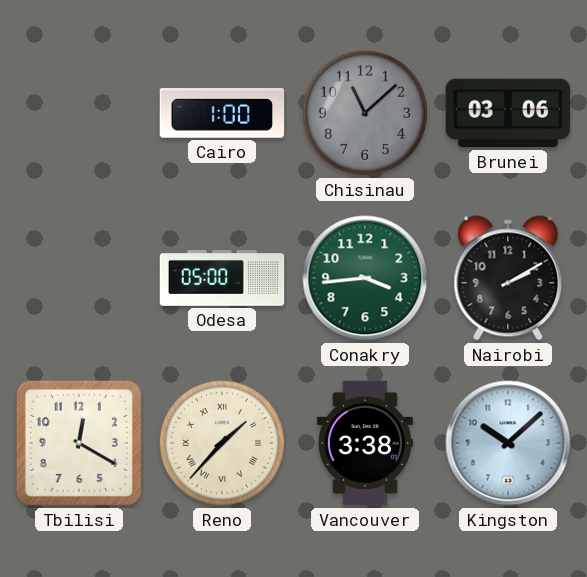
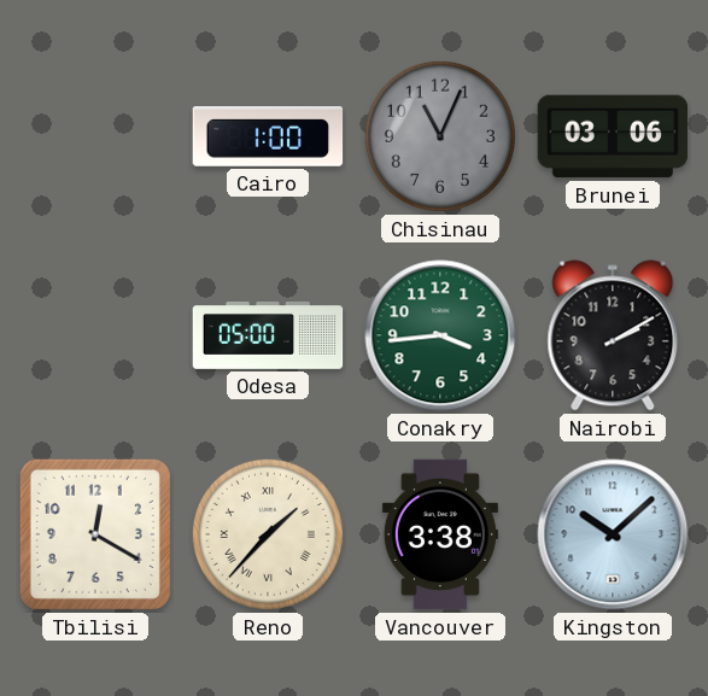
Chisinau: 11:08 -> 11:04
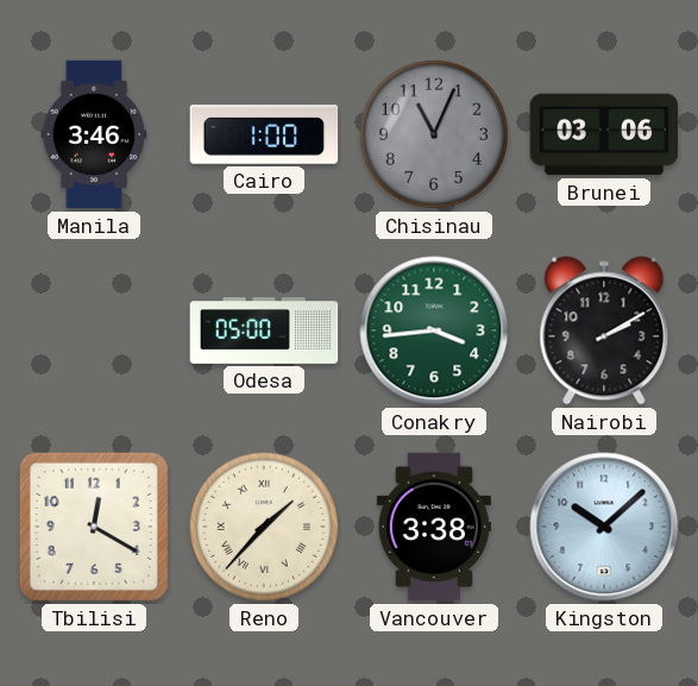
Manila: none -> 3:46
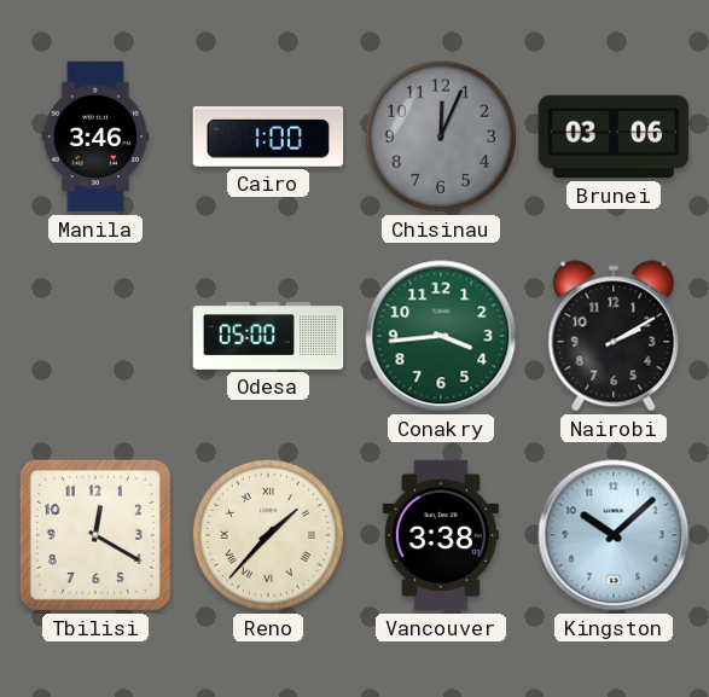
Chisinau: 11:04 -> 12:04
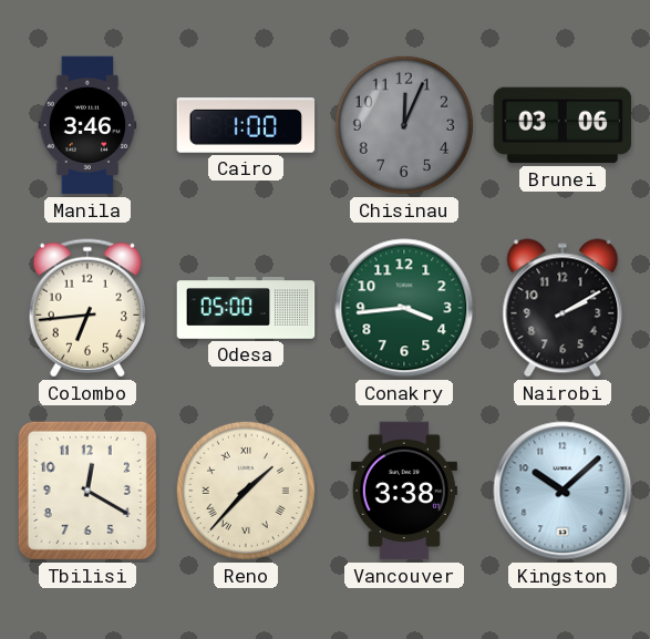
Colombo: none -> 6:44
